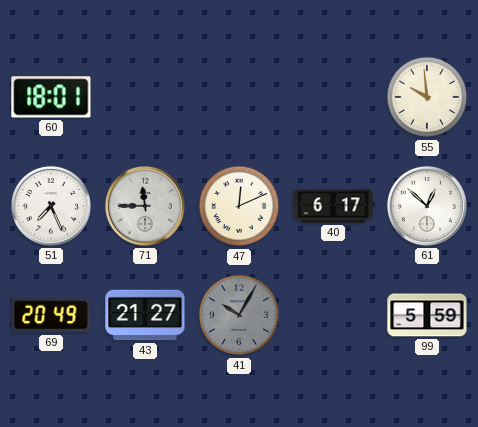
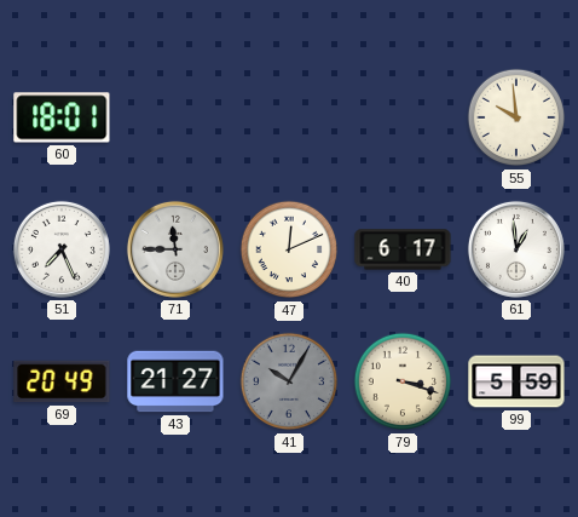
61: 12:52 -> 12:59
79: none -> 3:18
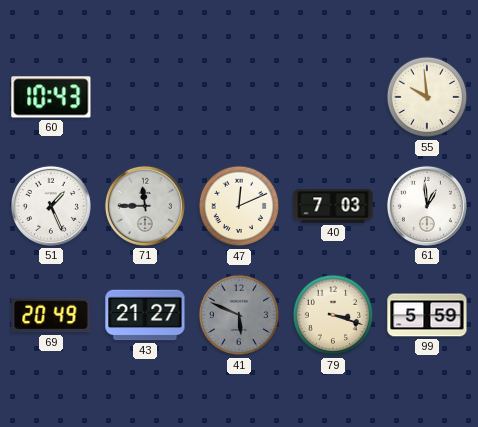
60: 18:01 -> 10:43
51: 7:26 -> 1:26
40: 6:17 -> 7:03
41: 10:05 -> 5:49
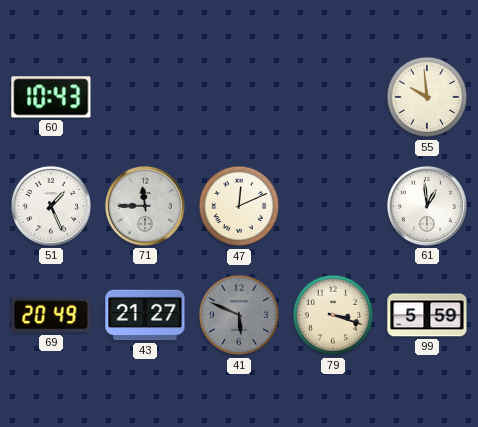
40: 7:03 -> none
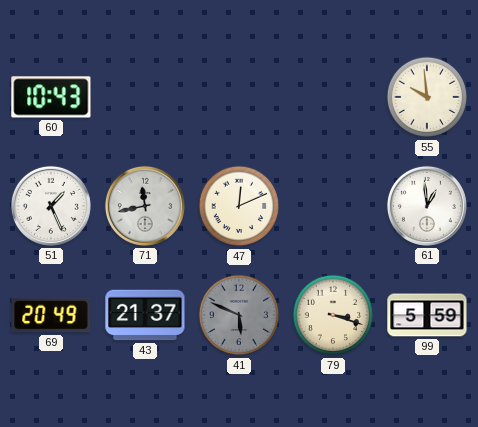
71: 11:45 -> 11:43
43: 21:27 -> 21:37
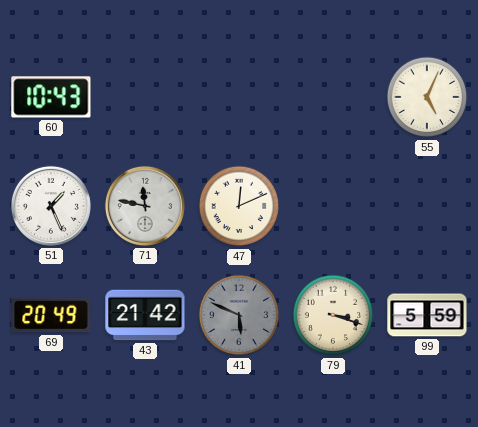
55: 9:59 -> 5:04
71: 11:43 -> 11:47
61: 12:59 -> none
43: 21:37 -> 21:42
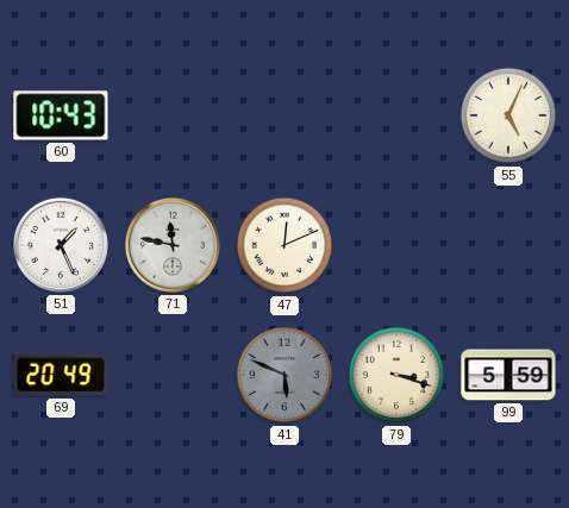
43: 21:42 -> none
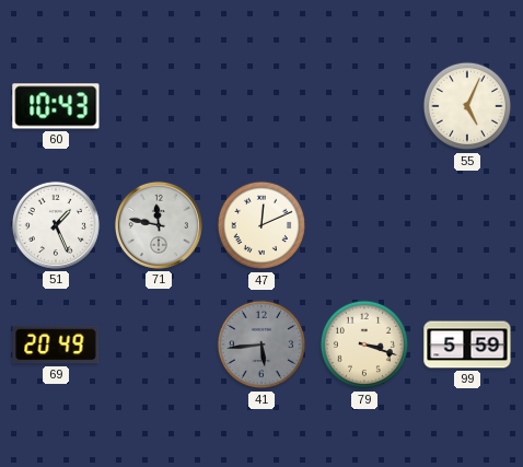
41: 5:49 -> 5:44
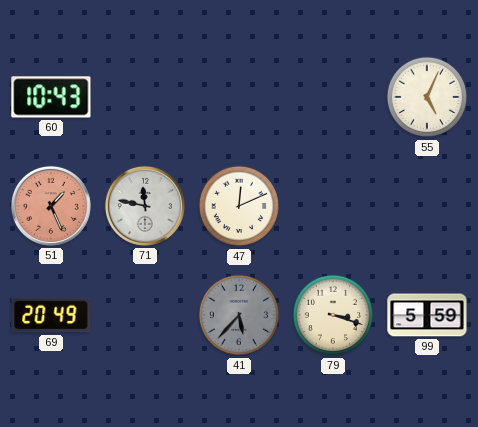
51 dial: white -> salmon
41: 5:44 -> 5:37
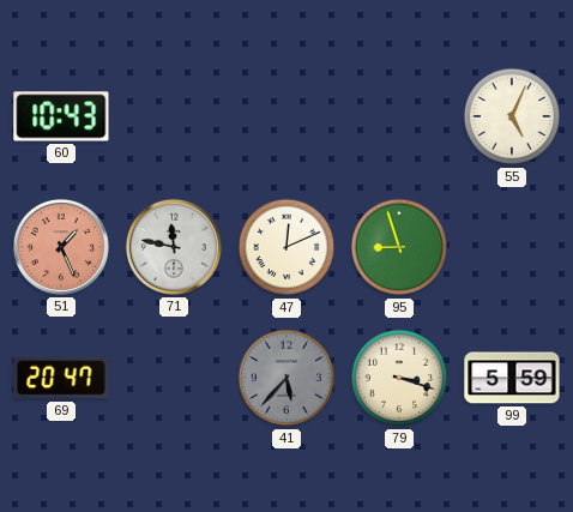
95: none -> 8:57
69: 20:49 -> 20:47
